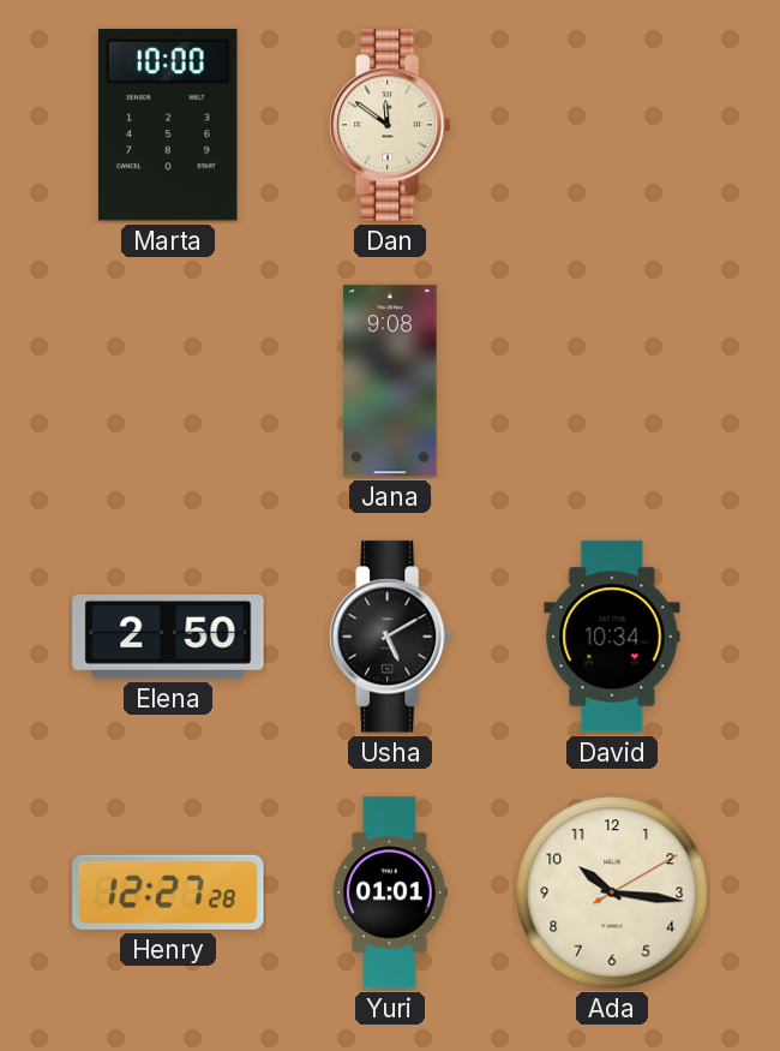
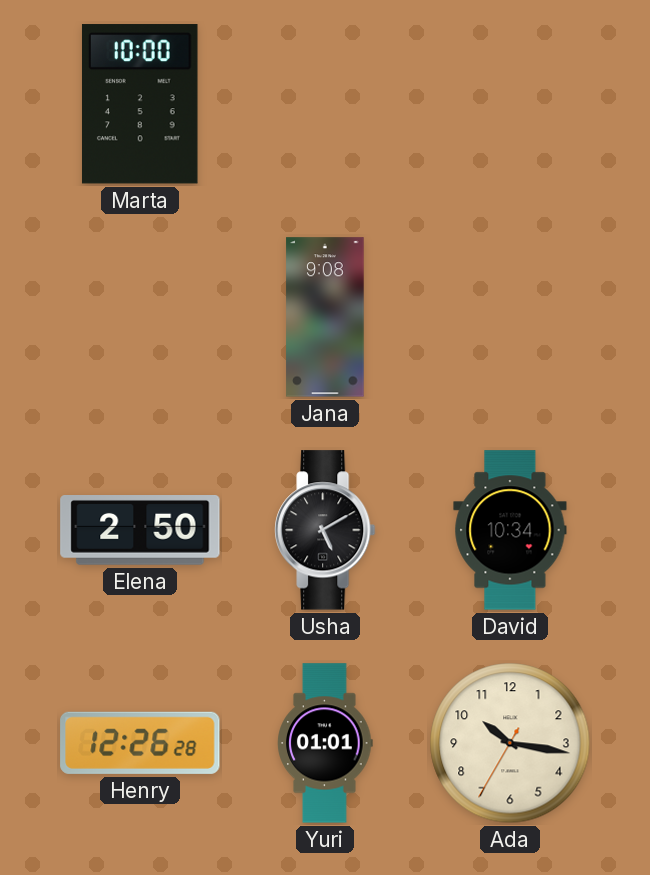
Dan: 11:51 -> none
Henry: 12:27 -> 12:26
Ada: 10:16:10 -> 10:16:35
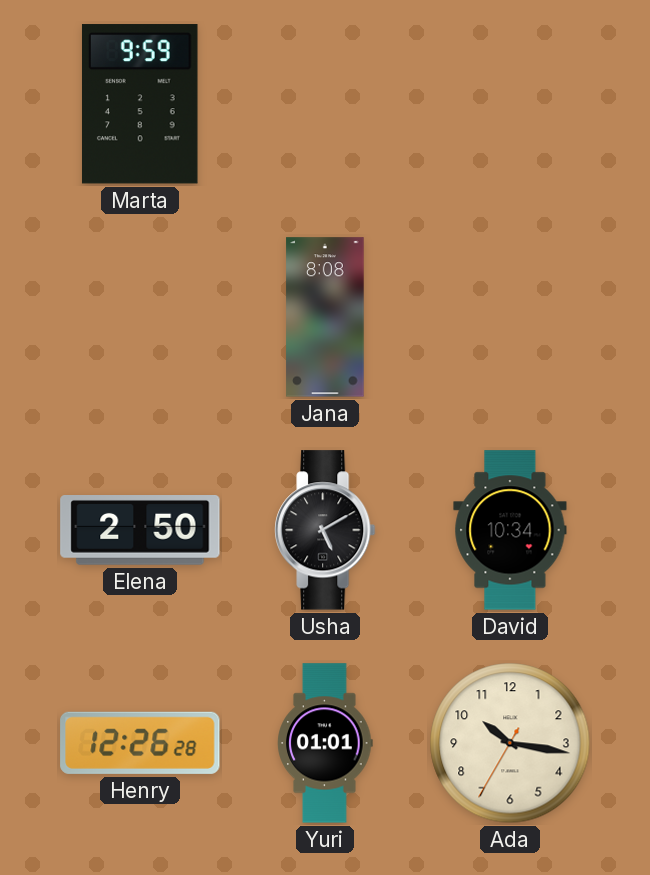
Marta: 10:00 -> 9:59
Jana: 9:08 -> 8:08
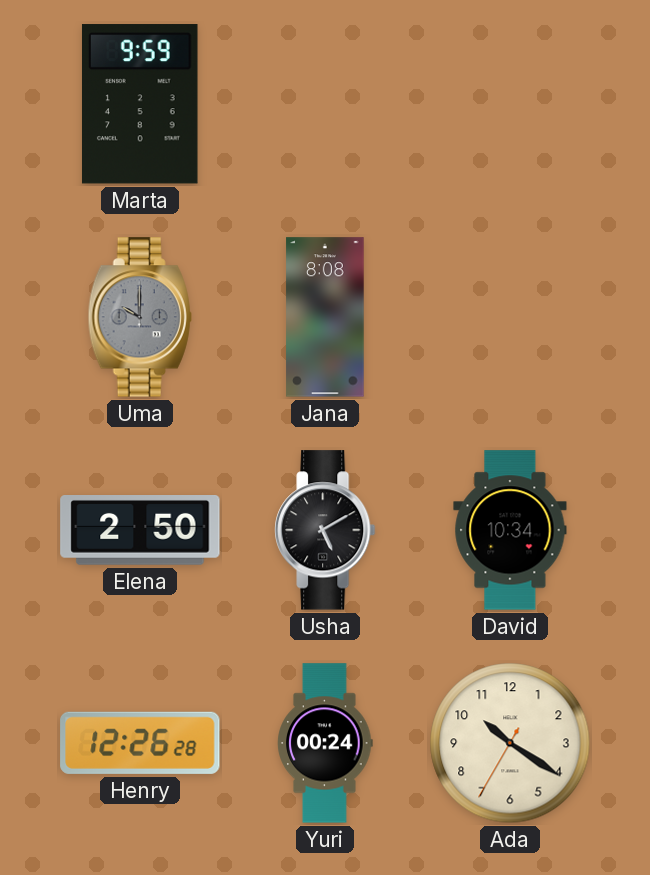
Uma: none -> 10:00
Yuri: 01:01 -> 00:24
Ada: 10:16 -> 10:20
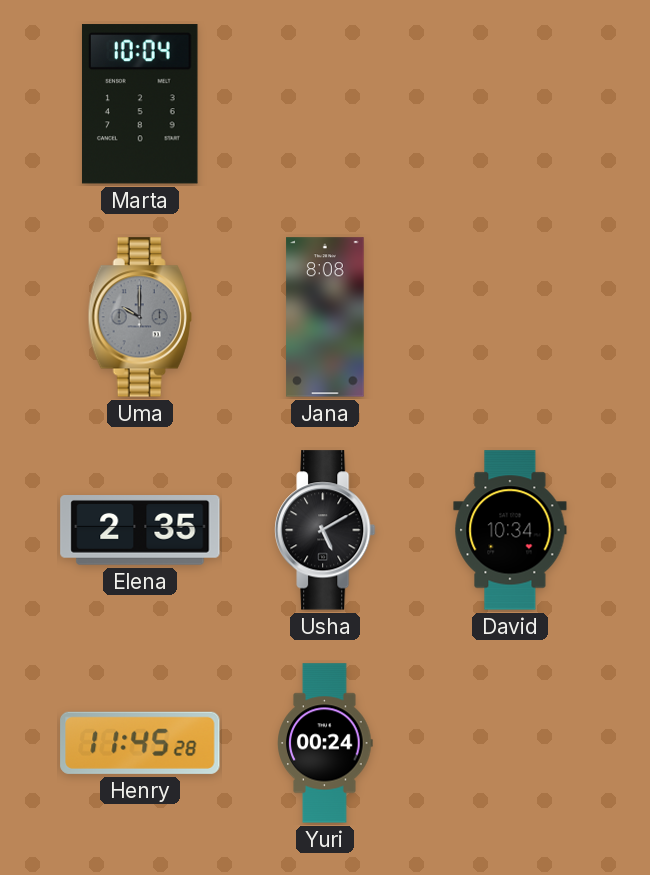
Marta: 9:59 -> 10:04
Elena: 2:50 -> 2:35
Henry: 12:26 -> 11:45
Ada: 10:20 -> none
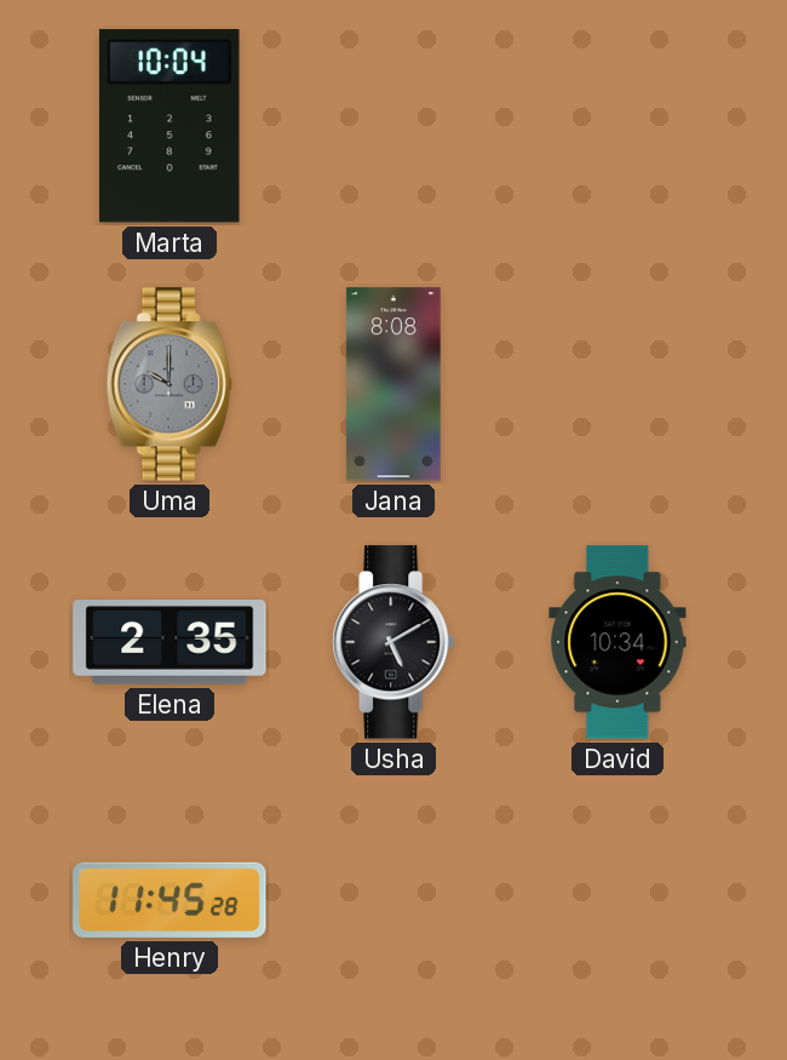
Yuri: 00:24 -> none
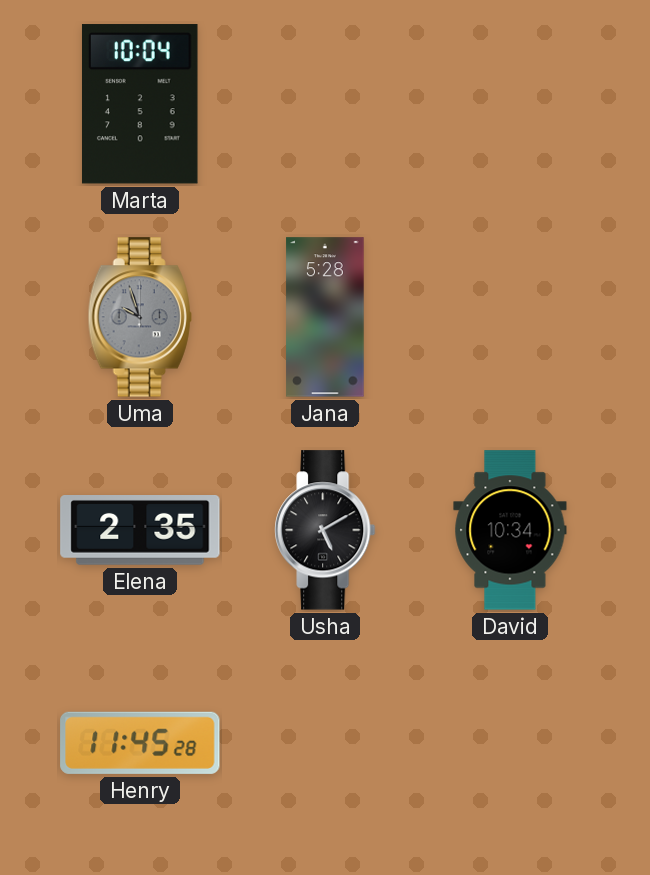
Uma: 10:00 -> 9:57
Jana: 8:08 -> 5:28
